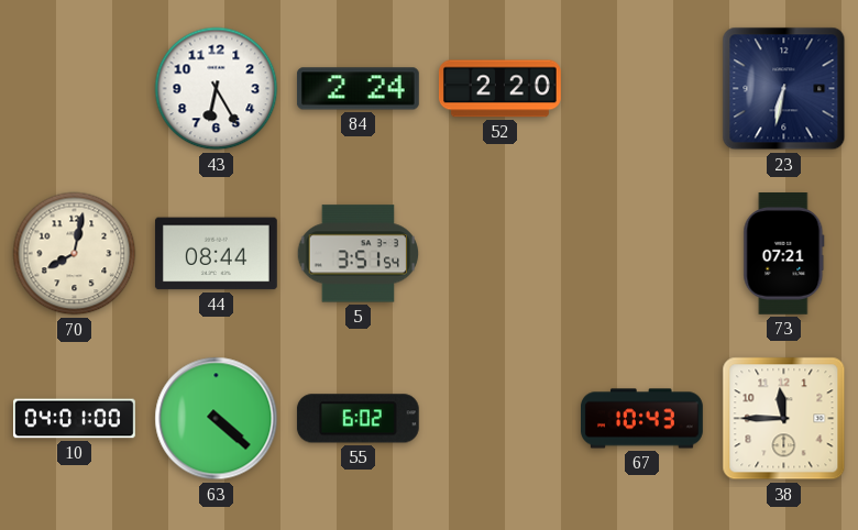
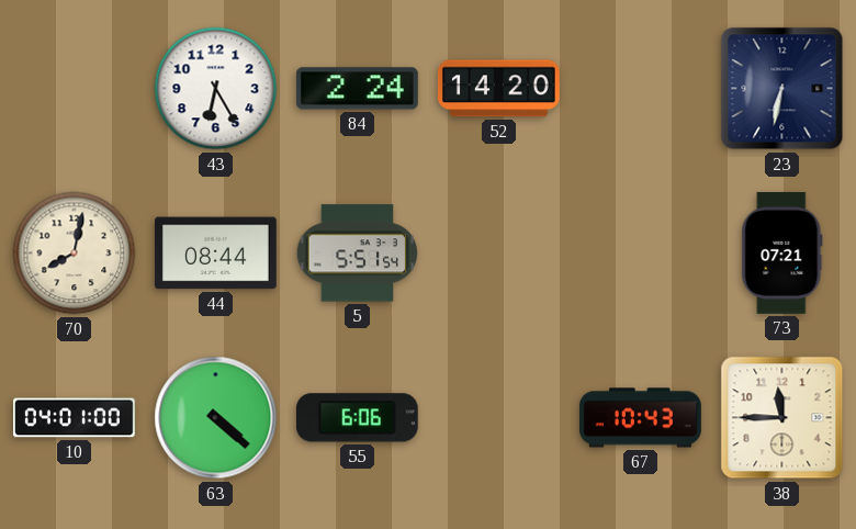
52: 2:20 -> 14:20
5: 3:51 -> 5:51
55: 6:02 -> 6:06
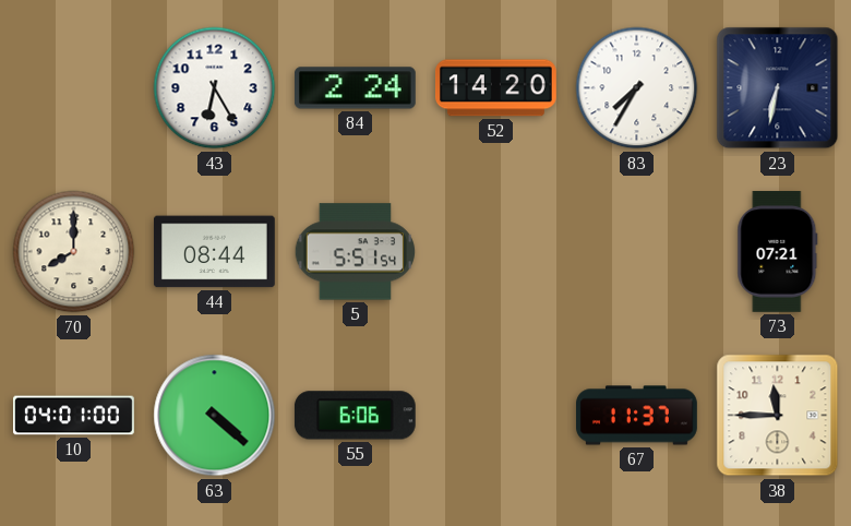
83: none -> 7:35
70: 8:02 -> 8:00
67: 10:43 -> 11:37
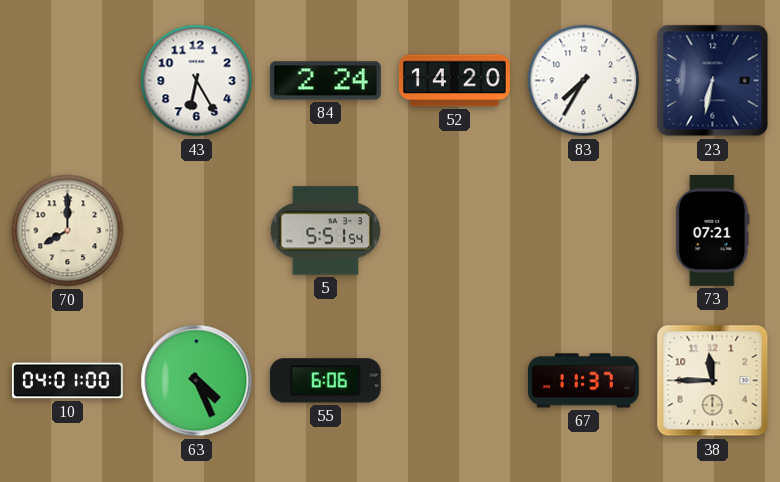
44: 08:44 -> none
63: 4:22 -> 4:26
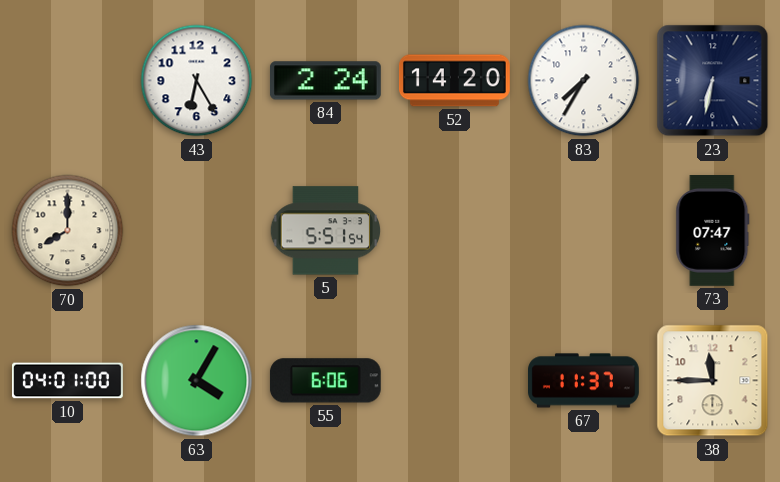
73: 07:21 -> 07:47
63: 4:26 -> 4:05
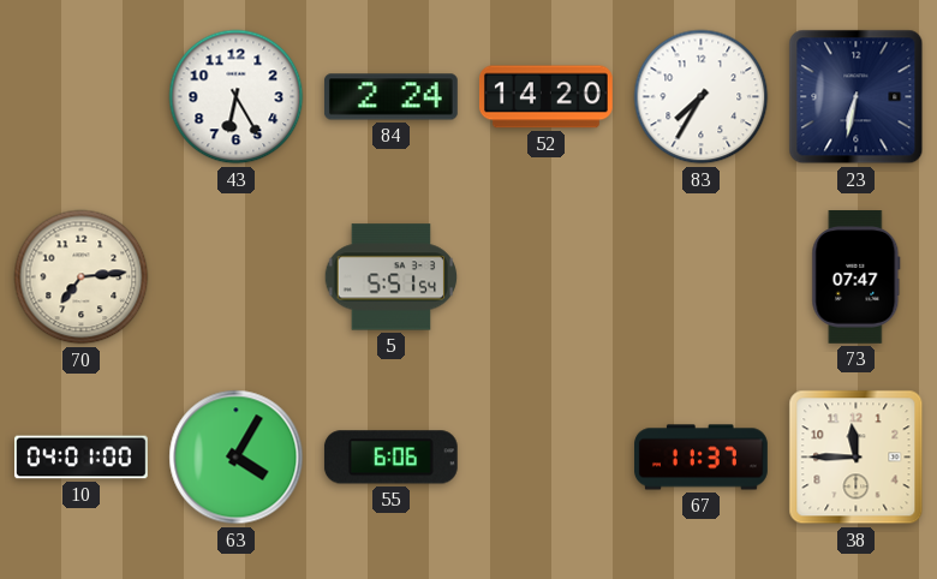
70: 8:00 -> 7:14
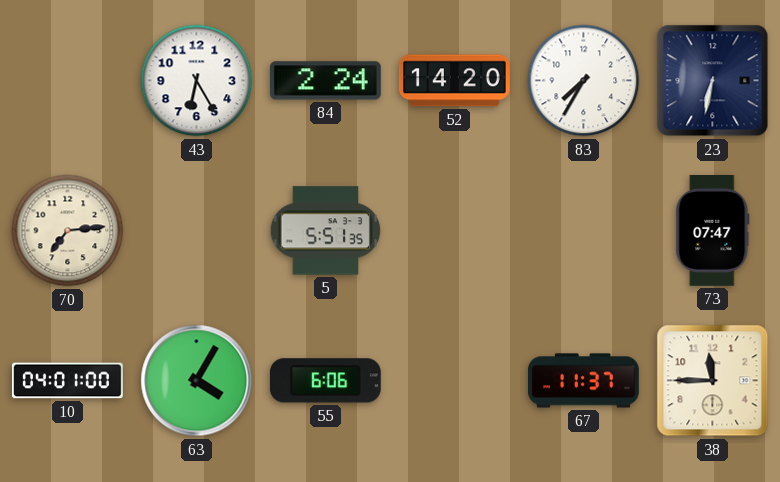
5: 5:51:54 -> 5:51:35
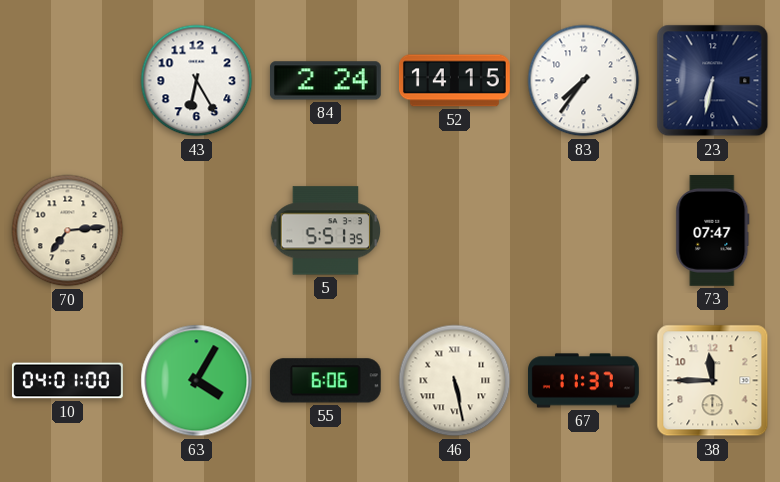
52: 14:20 -> 14:15
83: 7:35 -> 7:36
46: none -> 5:28
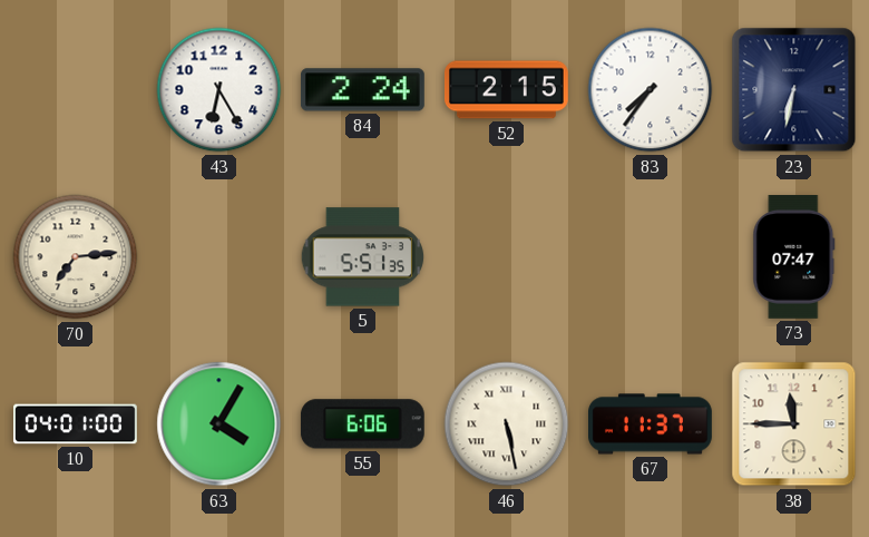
52: 14:15 -> 2:15
